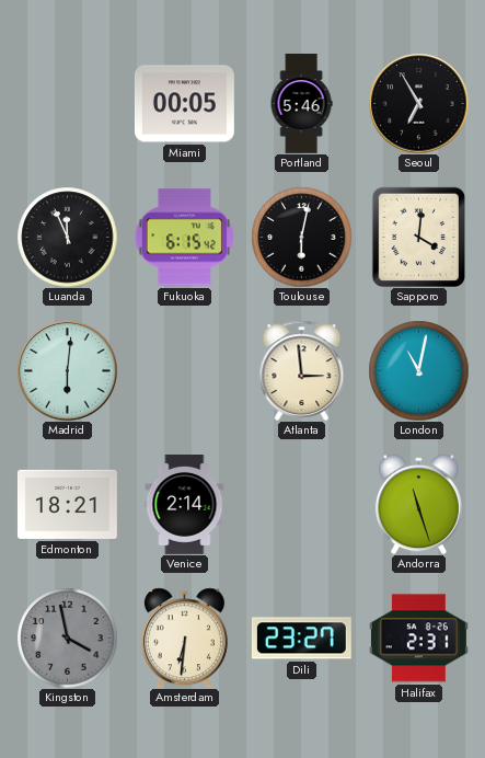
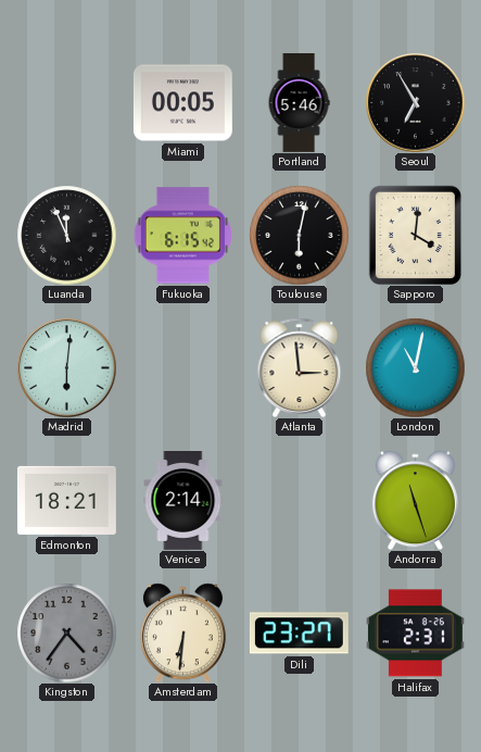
Kingston: 3:58 -> 4:36
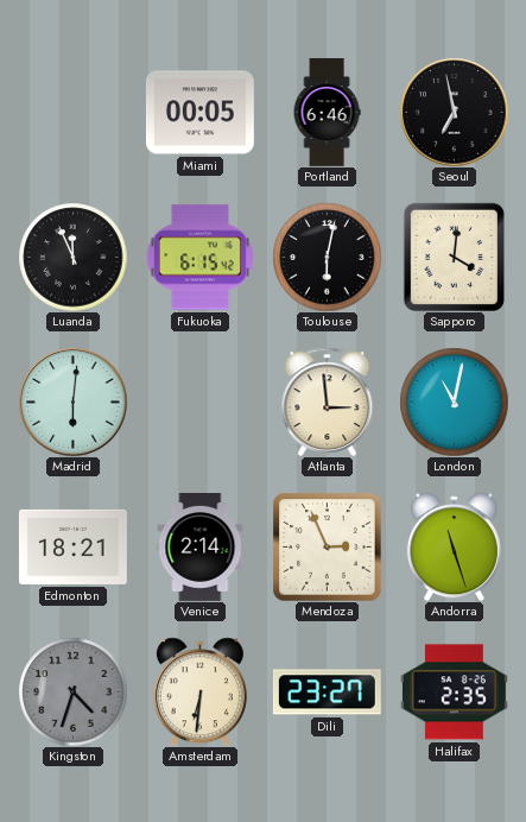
Portland: 5:46 -> 6:46
Seoul: 6:55 -> 6:58
Mendoza: none -> 2:56
Kingston: 4:36 -> 4:33
Halifax: 2:31 -> 2:35
